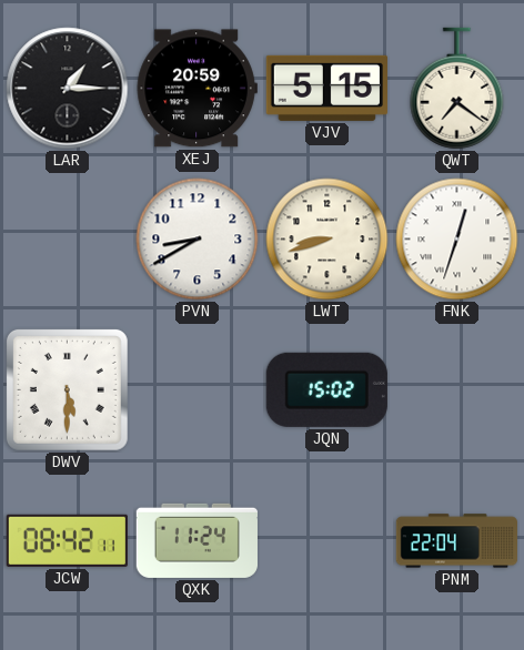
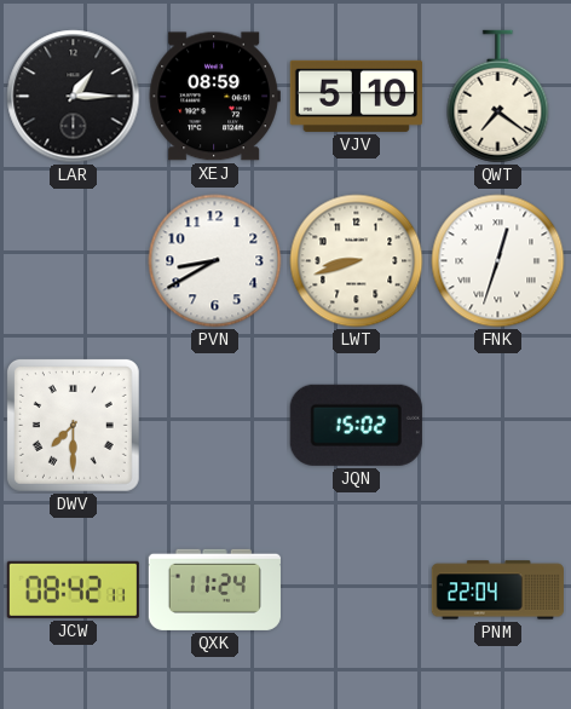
XEJ: 20:59 -> 08:59
VJV: 5:15 -> 5:10
DWV: 5:30 -> 7:30
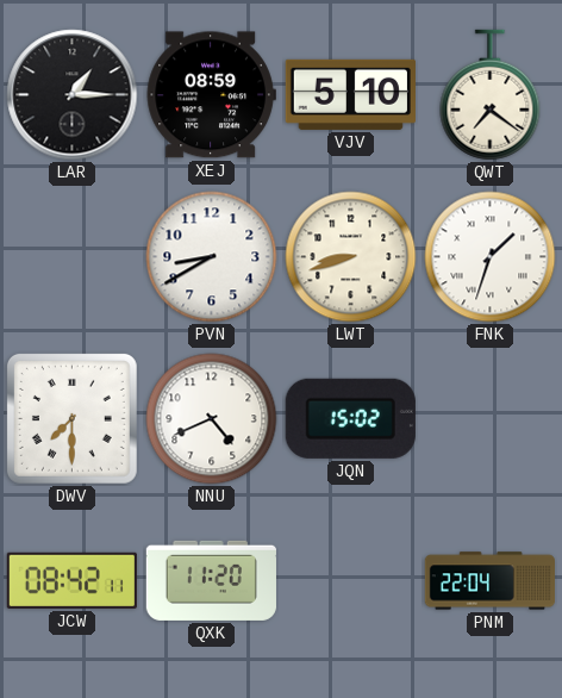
FNK: 12:33 -> 1:33
NNU: none -> 4:41
QXK: 11:24 -> 11:20
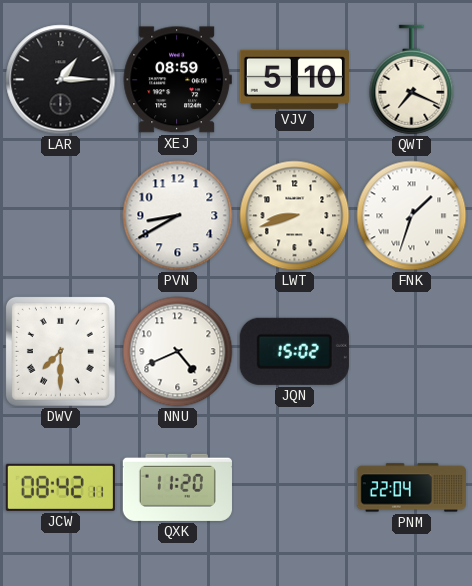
QWT: 7:21 -> 7:19
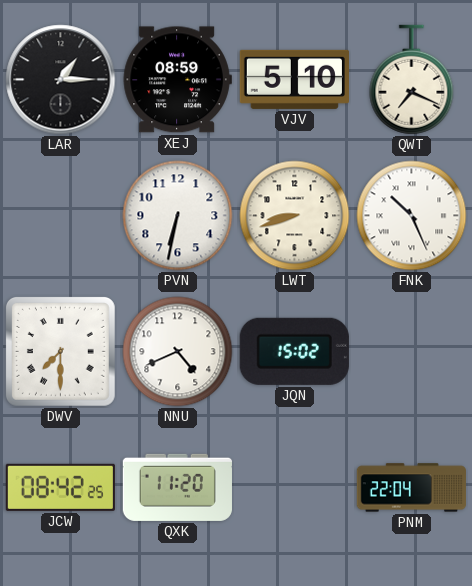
PVN: 8:40 -> 6:32
FNK: 1:33 -> 10:26
JCW: 08:42:11 -> 08:42:25
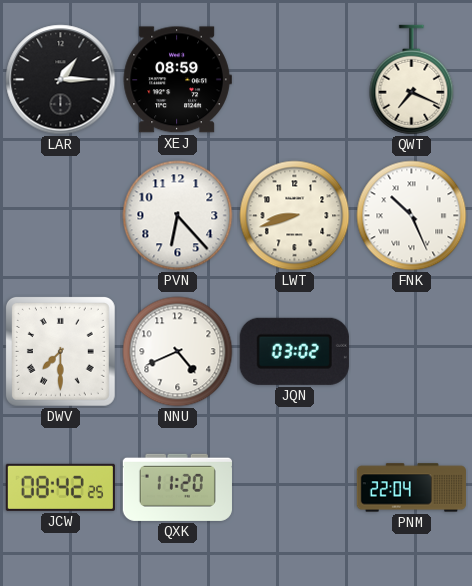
VJV: 5:10 -> none
PVN: 6:32 -> 6:23
JQN: 15:02 -> 03:02
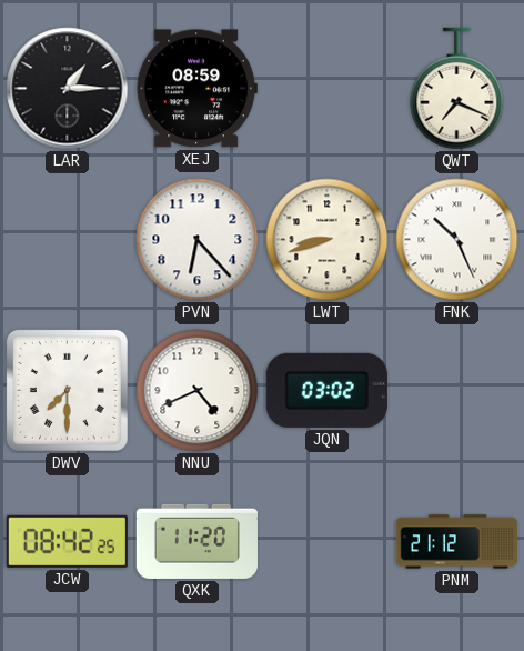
PNM: 22:04 -> 21:12
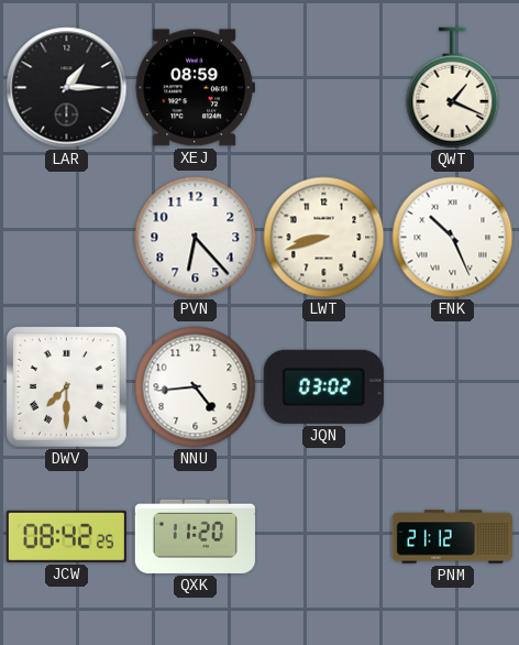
QWT: 7:19 -> 1:19
NNU: 4:41 -> 4:44
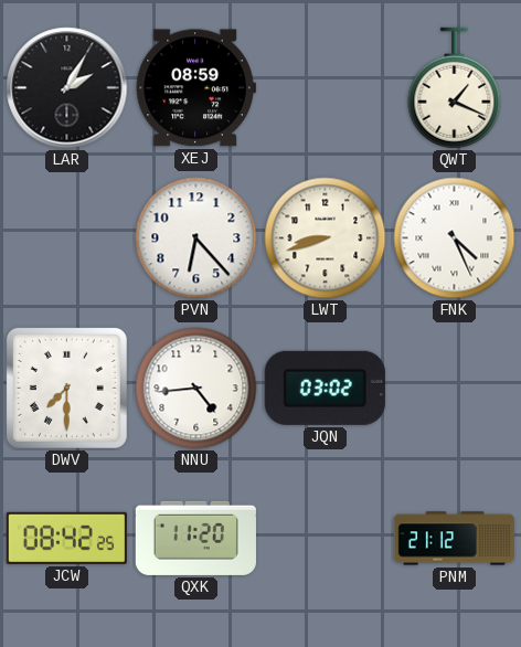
LAR: 1:15 -> 2:05
FNK: 10:26 -> 4:26
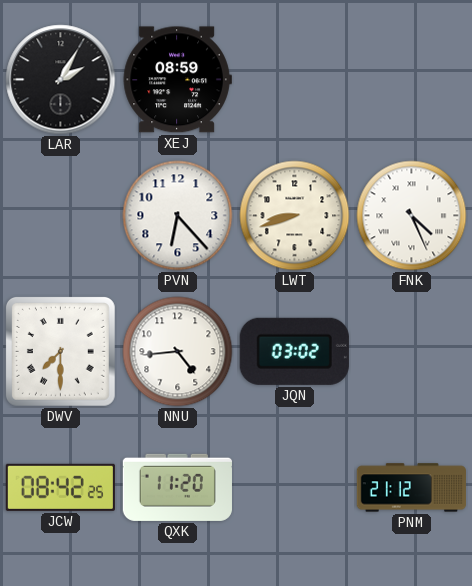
QWT: 1:19 -> none
